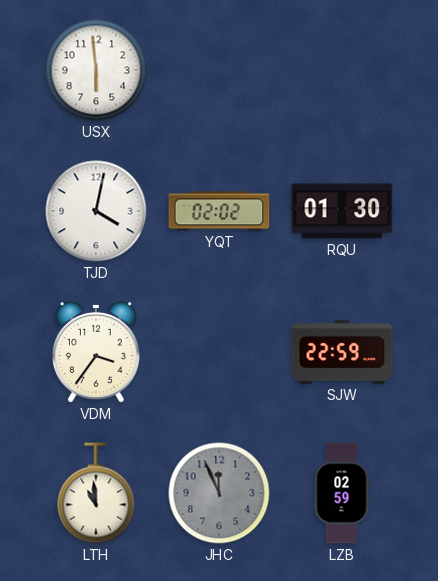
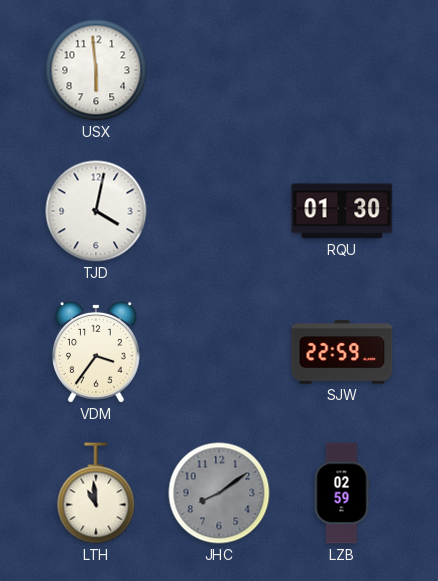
YQT: 02:02 -> none
JHC: 11:56 -> 8:09
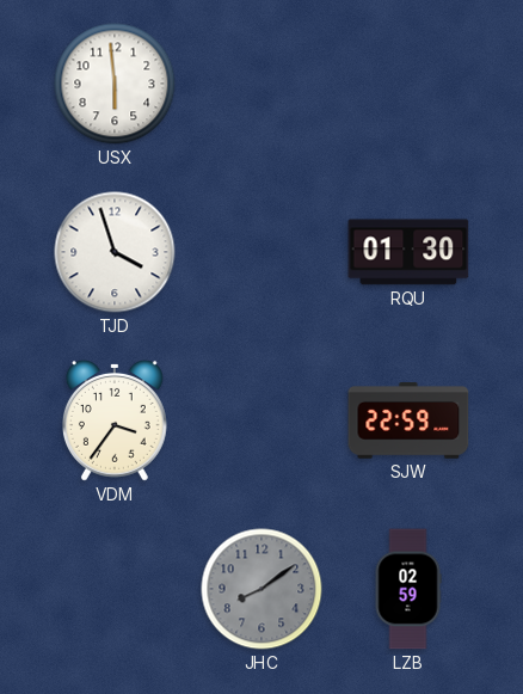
TJD: 4:02 -> 3:57
LTH: 10:59 -> none
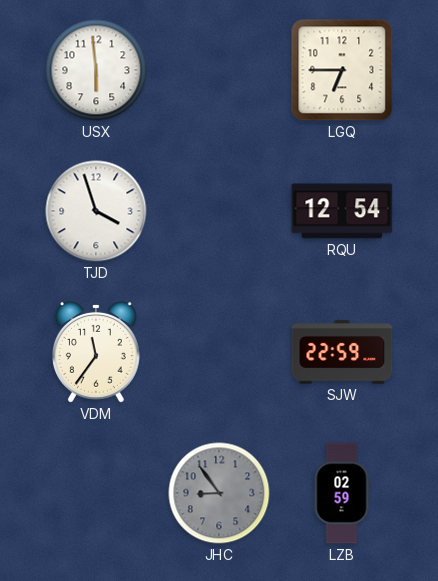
LGQ: none -> 6:45
RQU: 01:30 -> 12:54
VDM: 3:36 -> 11:36
JHC: 8:09 -> 8:54
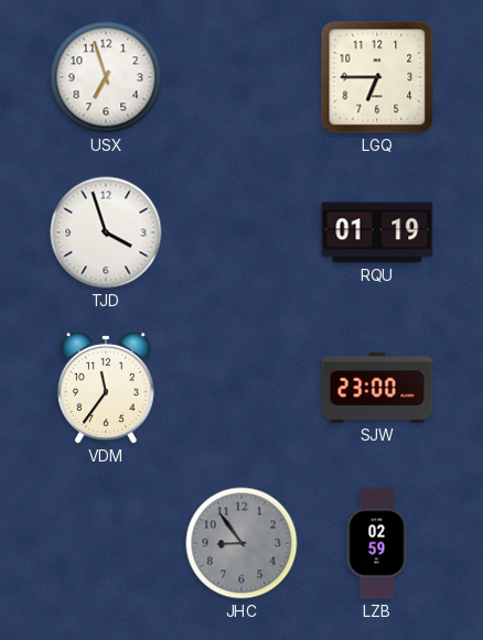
USX: 5:59 -> 6:57
RQU: 12:54 -> 01:19
SJW: 22:59 -> 23:00
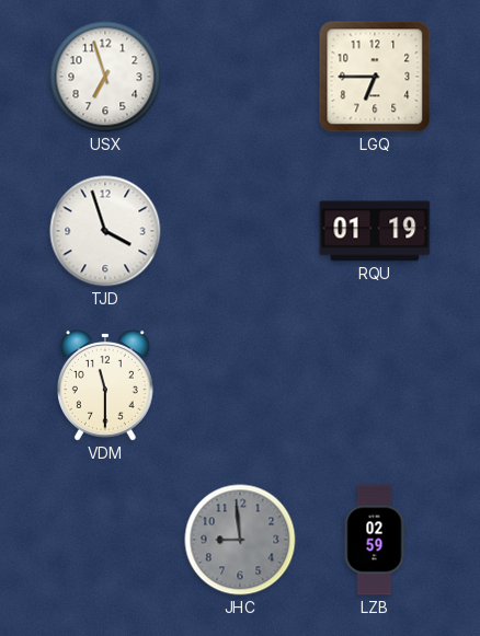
VDM: 11:36 -> 11:30
SJW: 23:00 -> none
JHC: 8:54 -> 8:59
